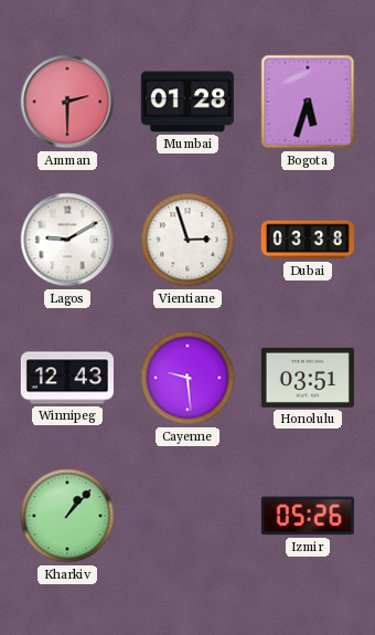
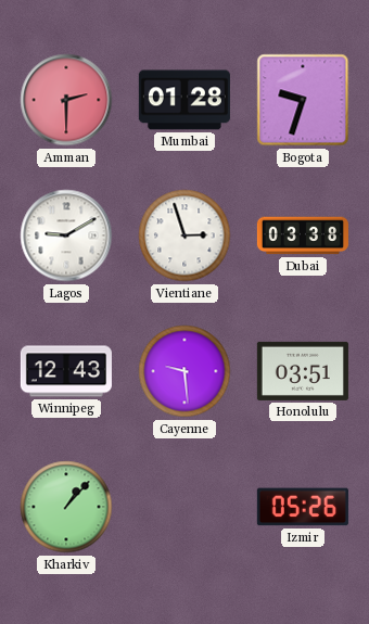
Bogota: 5:33 -> 9:33
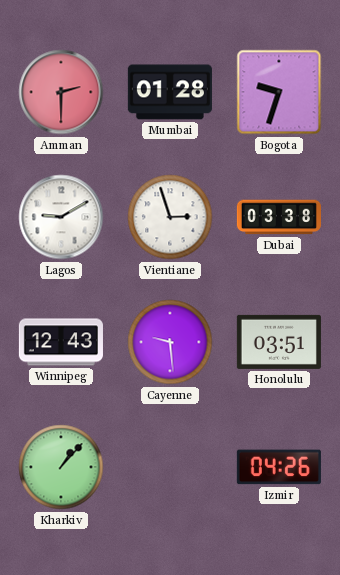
Izmir: 05:26 -> 04:26
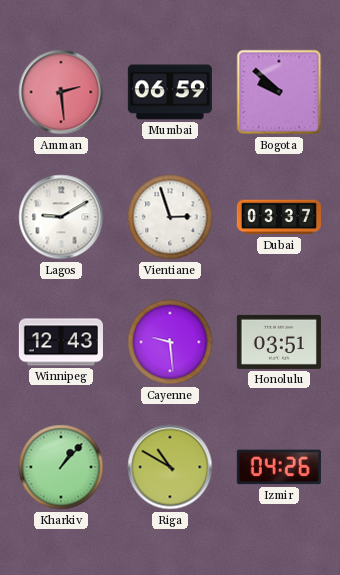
Amman: 2:30 -> 2:29
Mumbai: 01:28 -> 06:59
Bogota: 9:33 -> 9:52
Dubai: 03:38 -> 03:37
Riga: none -> 10:50
